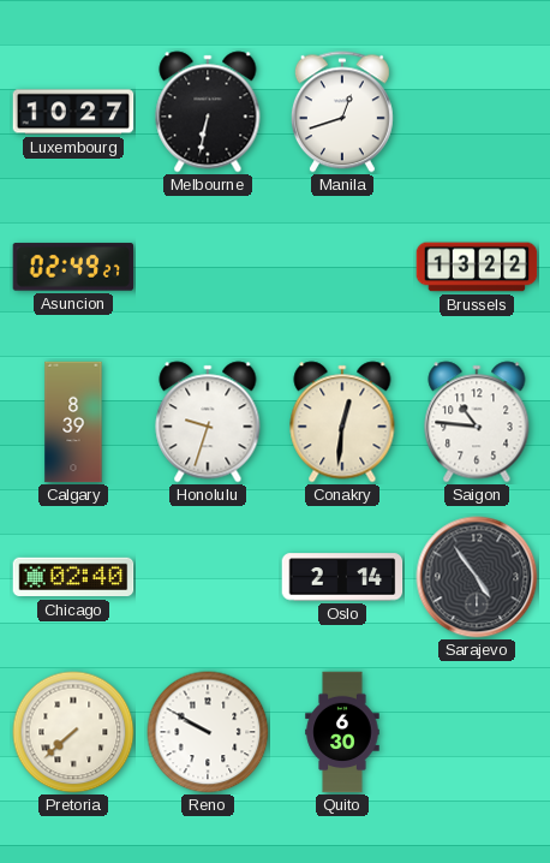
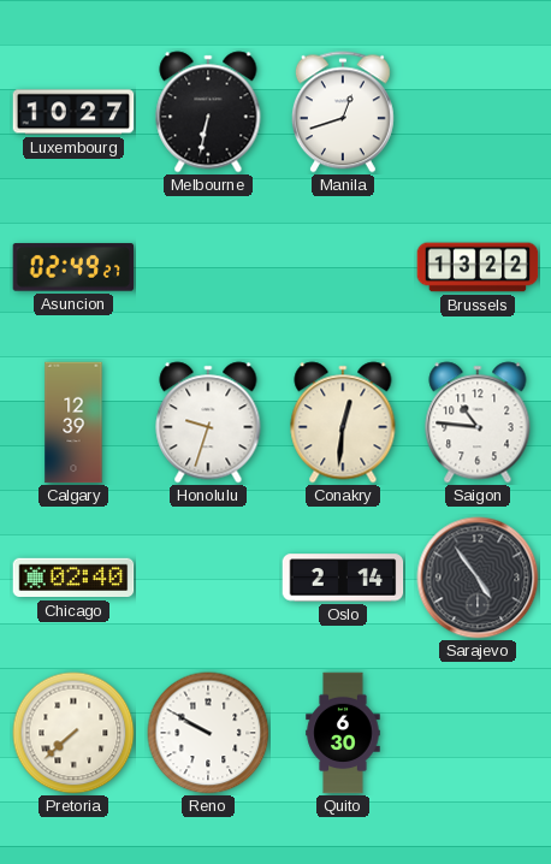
Calgary: 8:39 -> 12:39
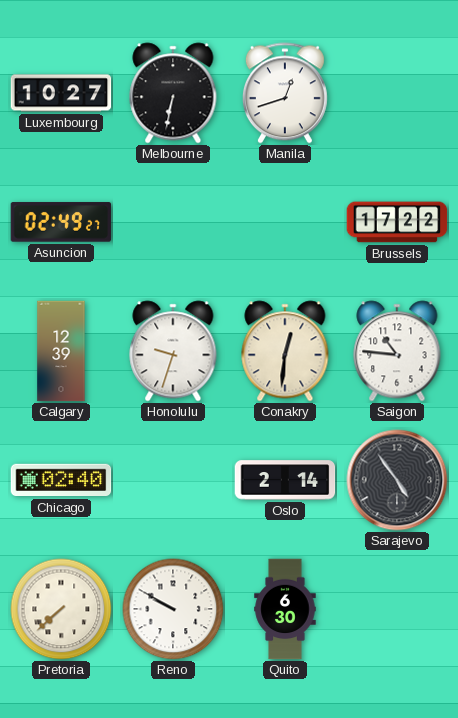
Brussels: 13:22 -> 17:22
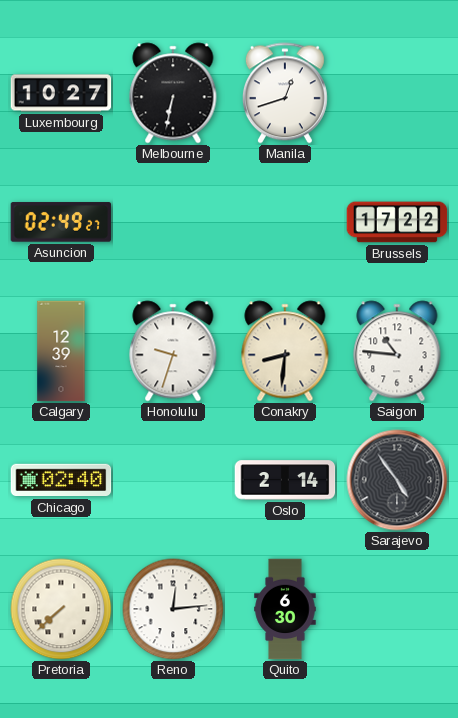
Conakry: 12:31 -> 8:31
Reno: 9:50 -> 12:14
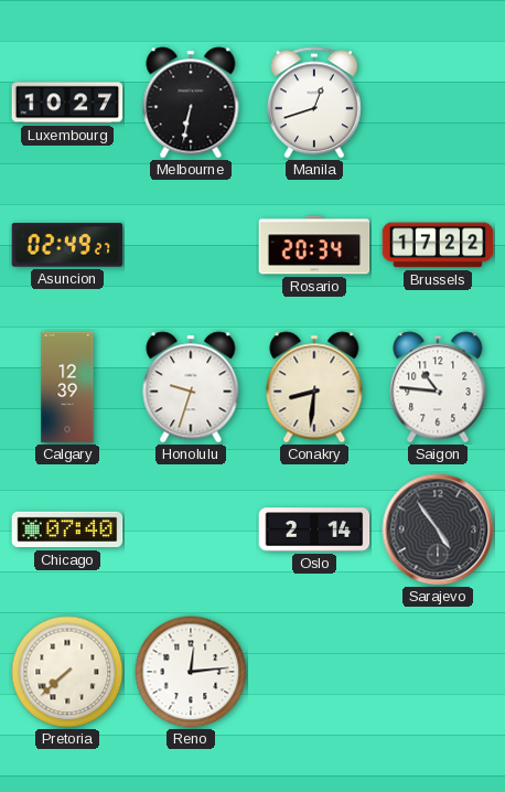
Rosario: none -> 20:34
Chicago: 02:40 -> 07:40
Quito: 6:30 -> none
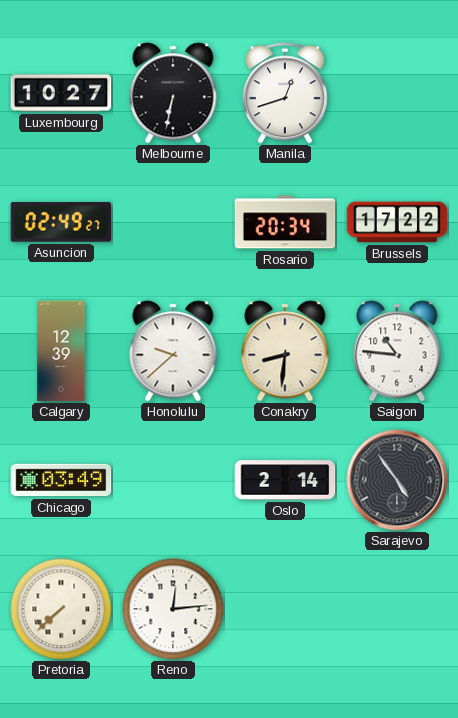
Honolulu: 9:33 -> 9:38
Chicago: 07:40 -> 03:49
